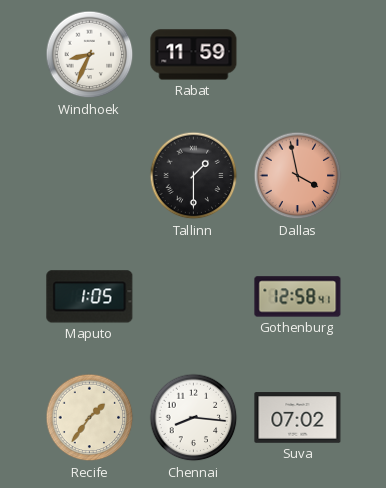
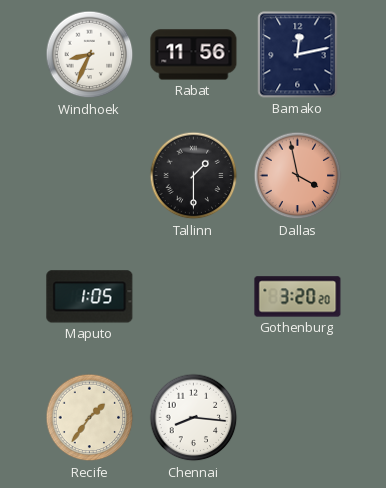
Rabat: 11:59 -> 11:56
Bamako: none -> 12:13
Gothenburg: 12:58 -> 3:20
Suva: 07:02 -> none
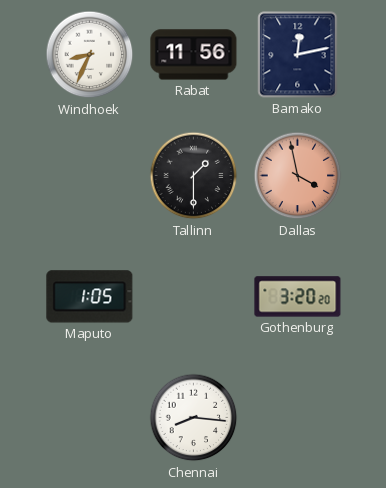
Recife: 1:36 -> none
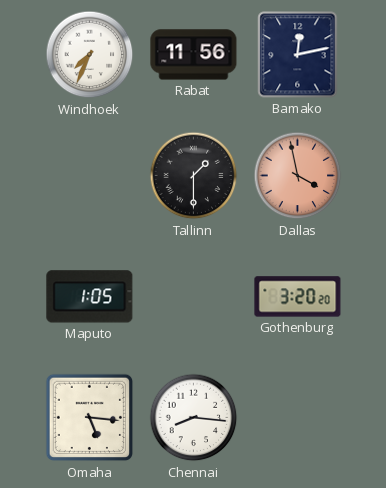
Windhoek: 8:34 -> 7:34
Omaha: none -> 5:16
